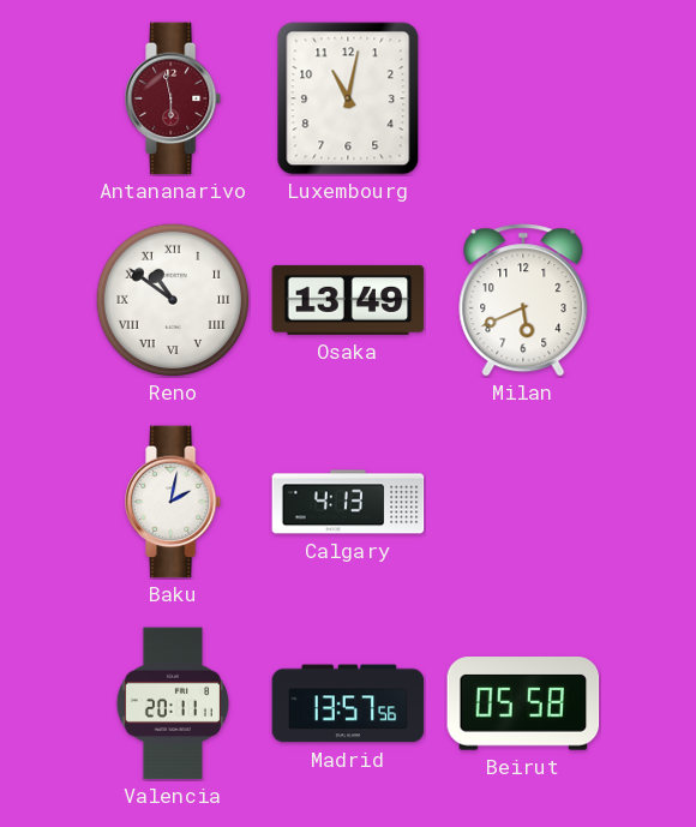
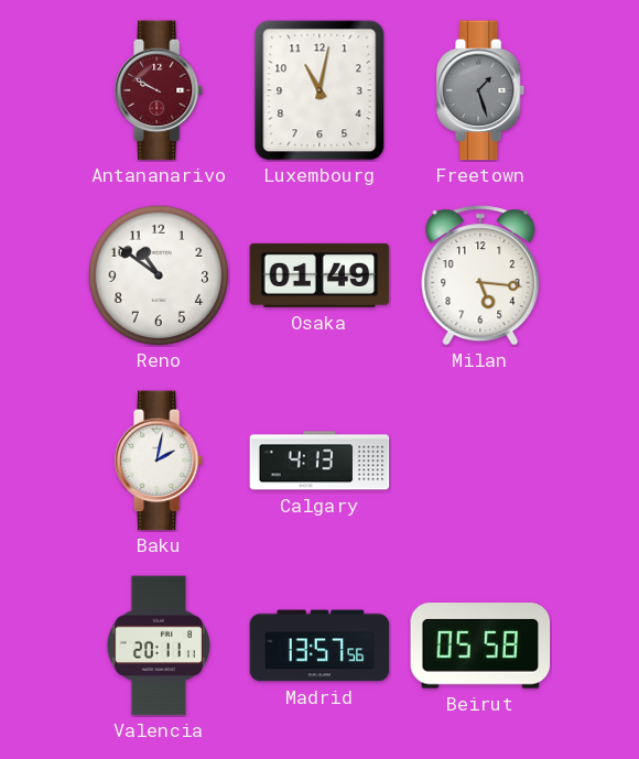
Antananarivo: 5:58 -> 9:50
Freetown: none -> 1:27
Reno numerals: Roman -> Arabic
Osaka: 13:49 -> 01:49
Milan: 5:41 -> 5:16
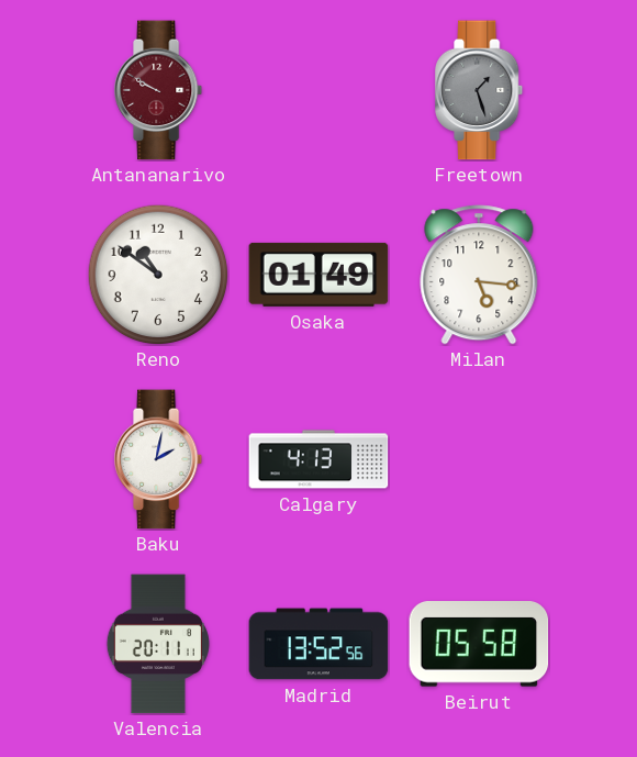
Luxembourg: 11:02 -> none
Madrid: 13:57 -> 13:52
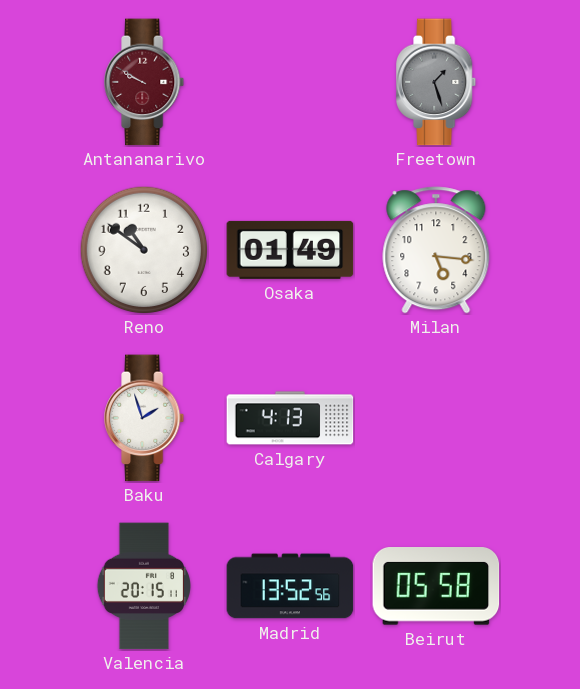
Baku: 2:02 -> 1:57
Valencia: 20:11 -> 20:15
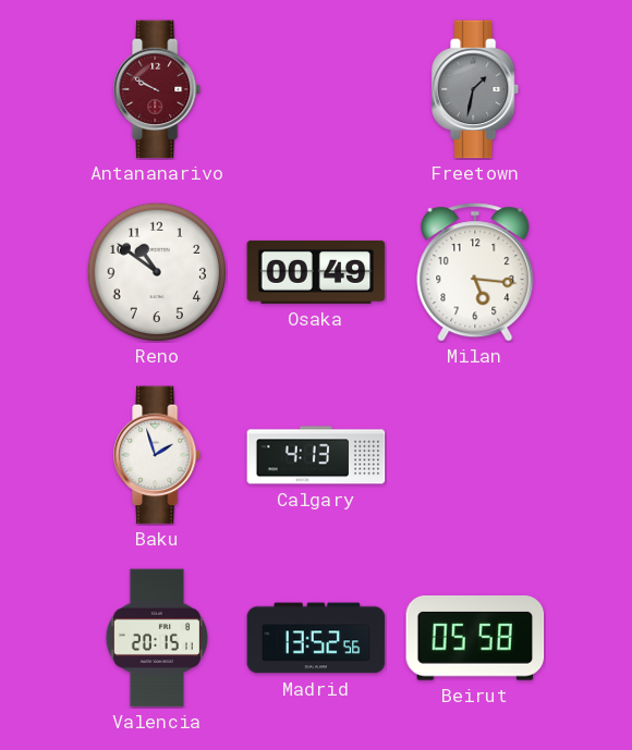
Freetown: 1:27 -> 1:32
Osaka: 01:49 -> 00:49
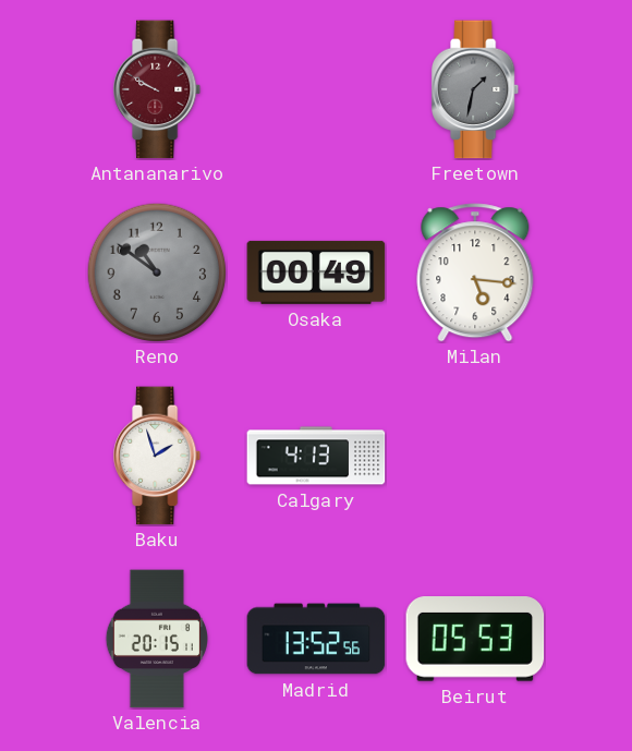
Reno dial: white -> grey
Beirut: 05:58 -> 05:53
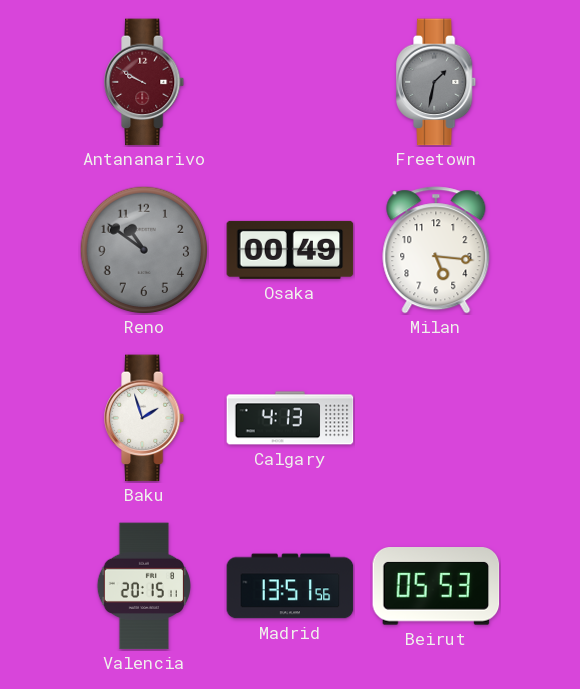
Madrid: 13:52 -> 13:51
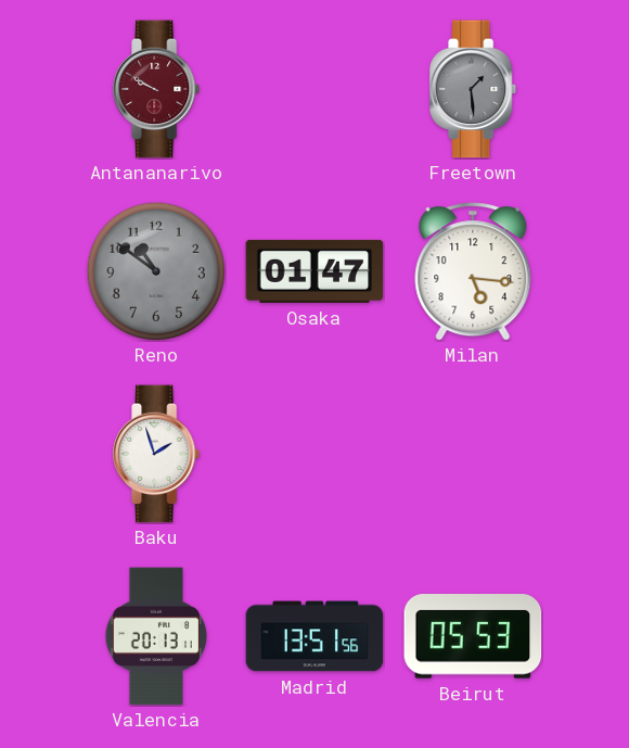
Freetown: 1:32 -> 1:29
Osaka: 00:49 -> 01:47
Calgary: 4:13 -> none
Valencia: 20:15 -> 20:13
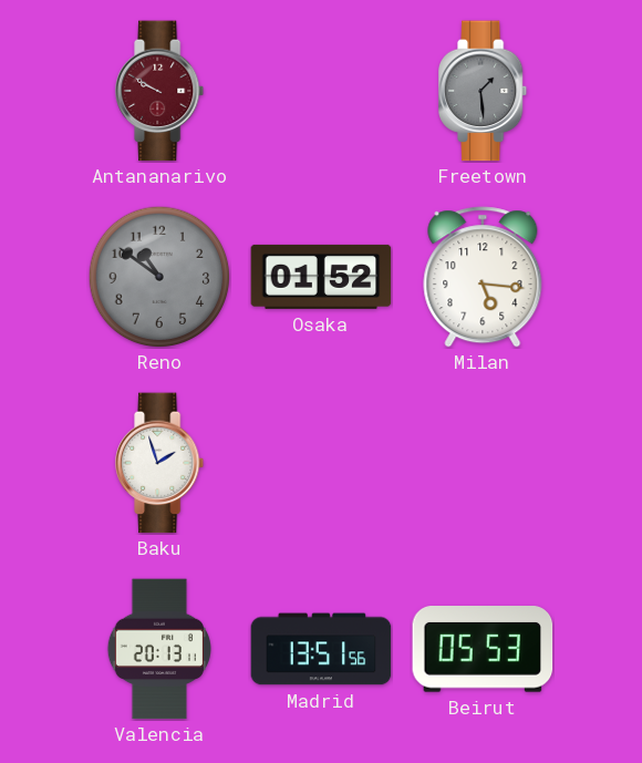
Osaka: 01:47 -> 01:52
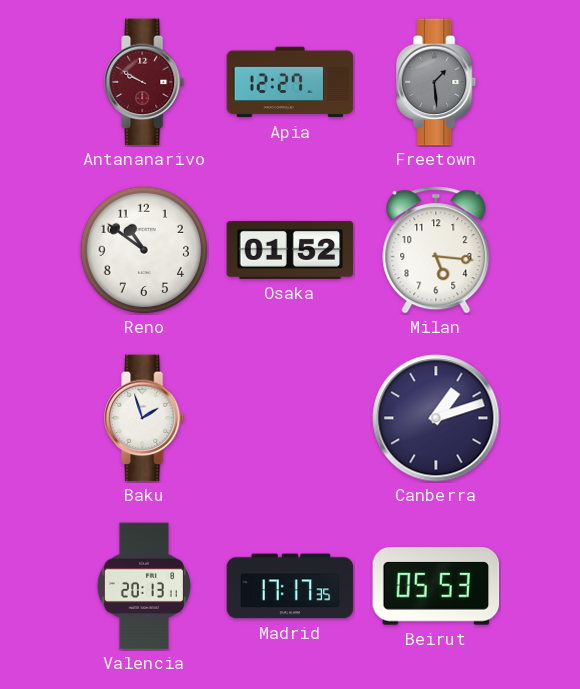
Apia: none -> 12:27
Reno dial: grey -> white
Canberra: none -> 1:12
Madrid: 13:51 -> 17:17
